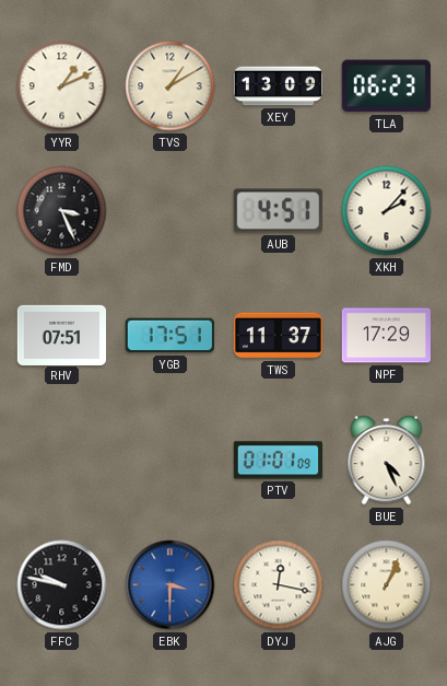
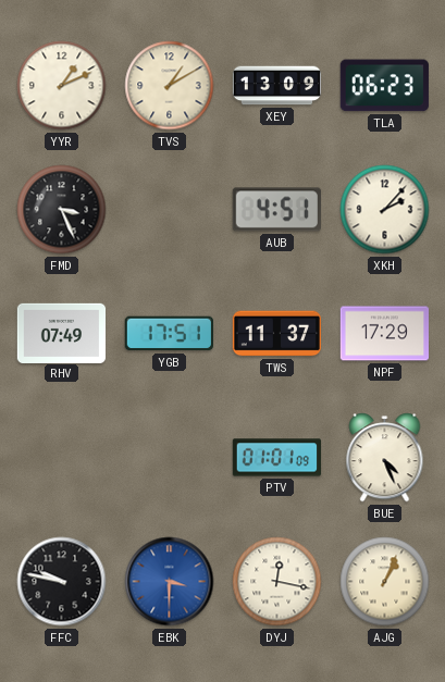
RHV: 07:51 -> 07:49
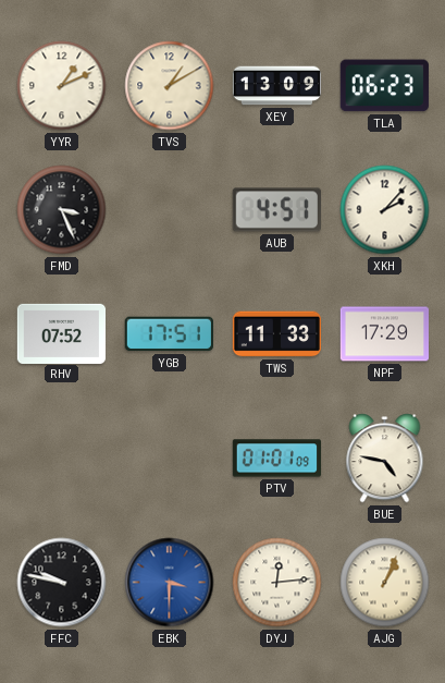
RHV: 07:49 -> 07:52
TWS: 11:37 -> 11:33
BUE: 4:26 -> 4:47
DYJ: 12:17 -> 12:14
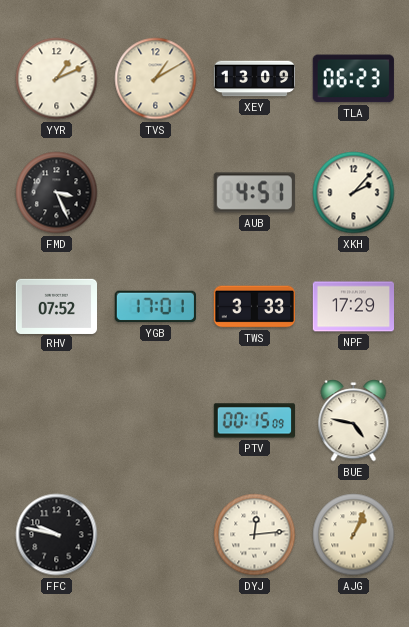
YGB: 17:51 -> 17:01
TWS: 11:33 -> 3:33
PTV: 01:01 -> 00:15
EBK: 3:30 -> none
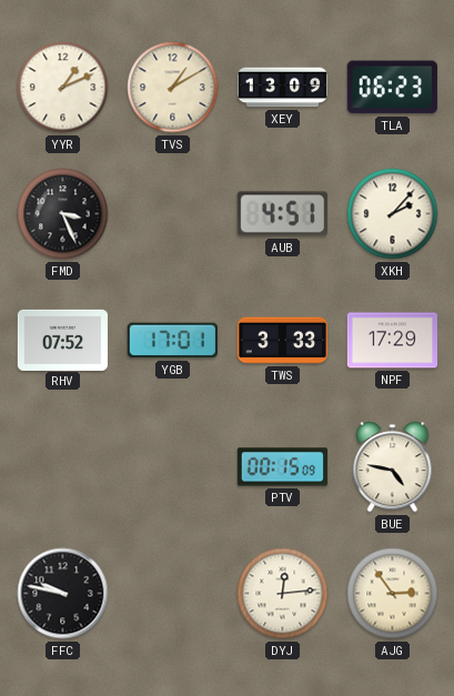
AJG: 1:04 -> 2:54
